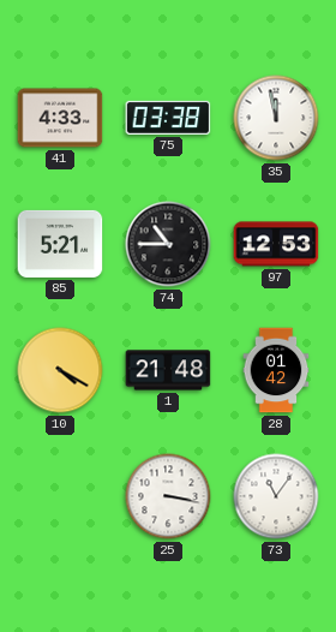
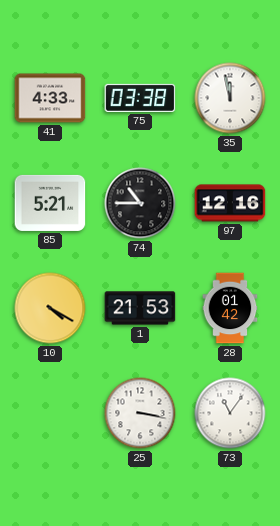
97: 12:53 -> 12:16
1: 21:48 -> 21:53
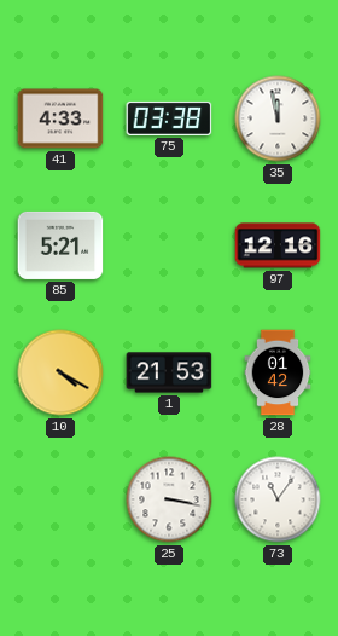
74: 10:45 -> none
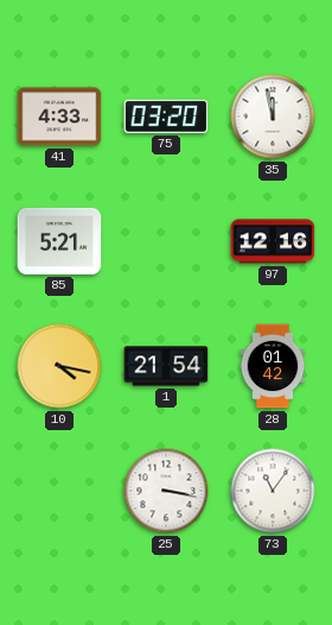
75: 03:38 -> 03:20
10: 4:20 -> 4:17
1: 21:53 -> 21:54
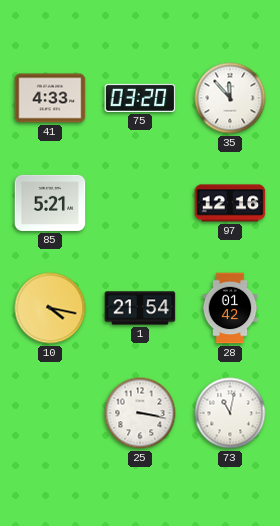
35: 11:58 -> 11:53
73: 11:06 -> 11:02
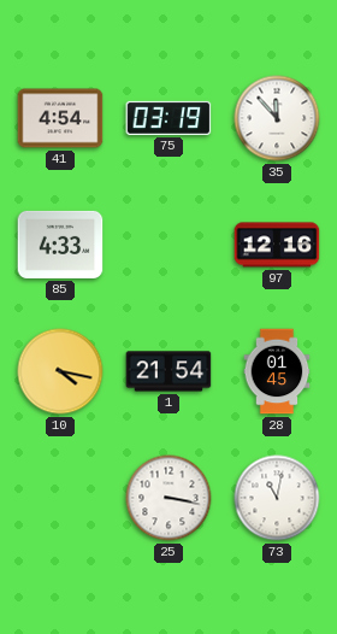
41: 4:33 -> 4:54
75: 03:20 -> 03:19
85: 5:21 -> 4:33
28: 01:42 -> 01:45
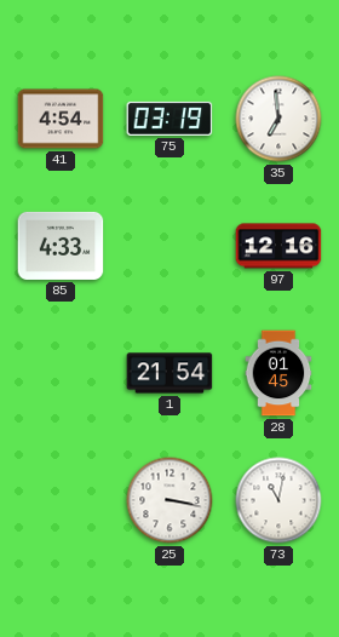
35: 11:53 -> 6:59
10: 4:17 -> none
